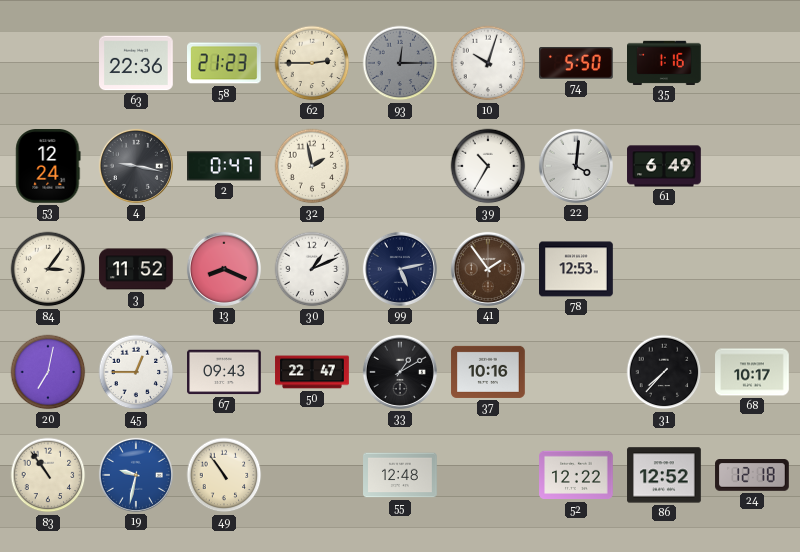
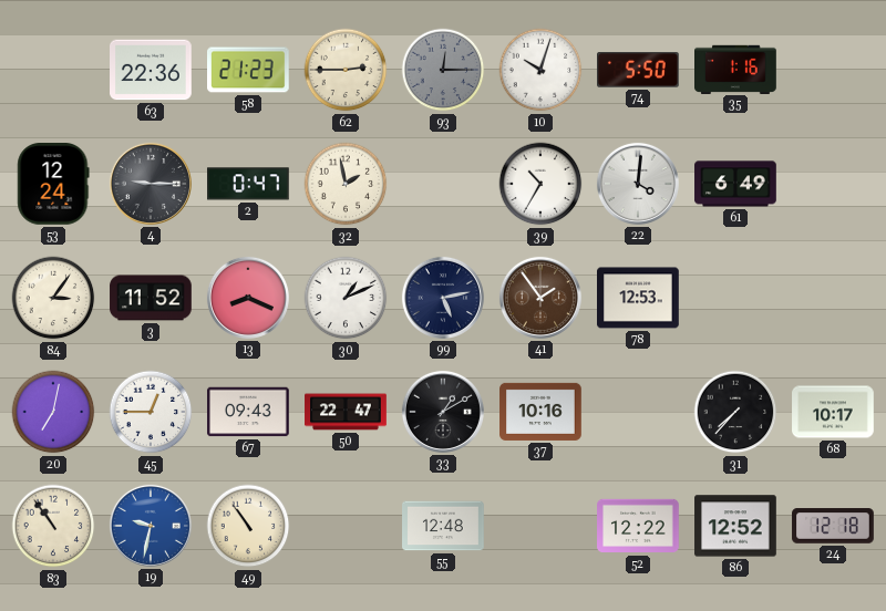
4: 9:17 -> 9:15
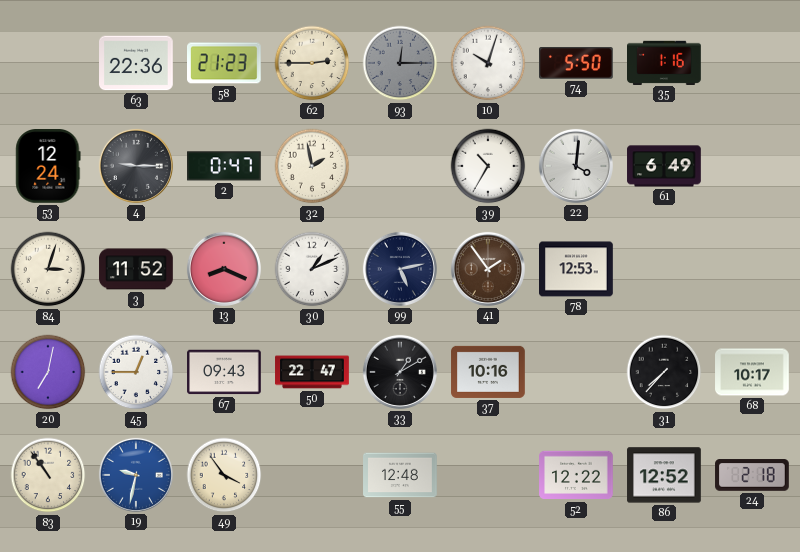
84: 3:06 -> 3:03
49: 10:54 -> 3:54
24: 12:18 -> 2:18
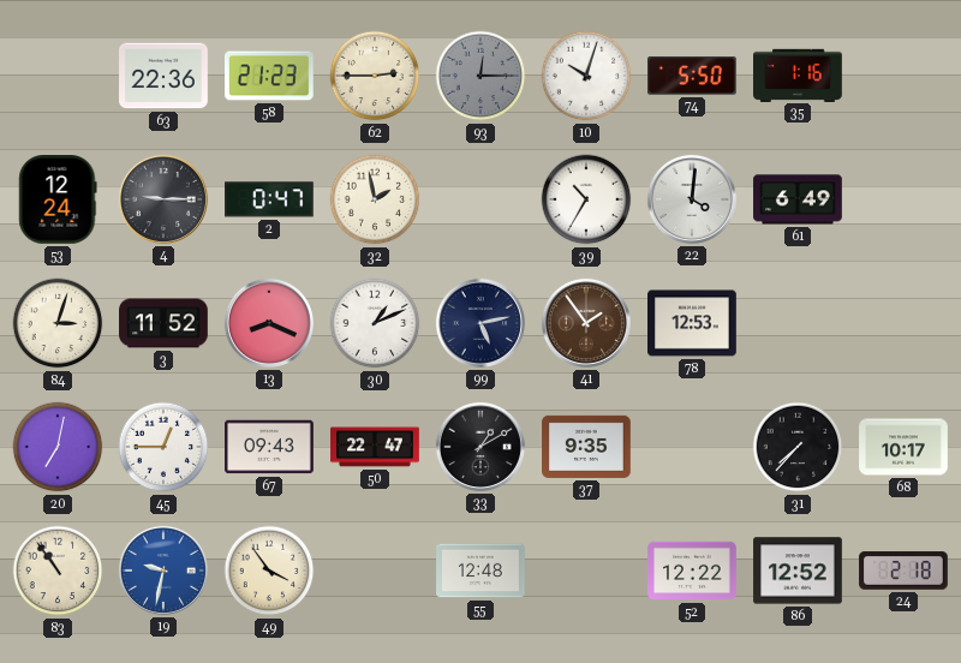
37: 10:16 -> 9:35
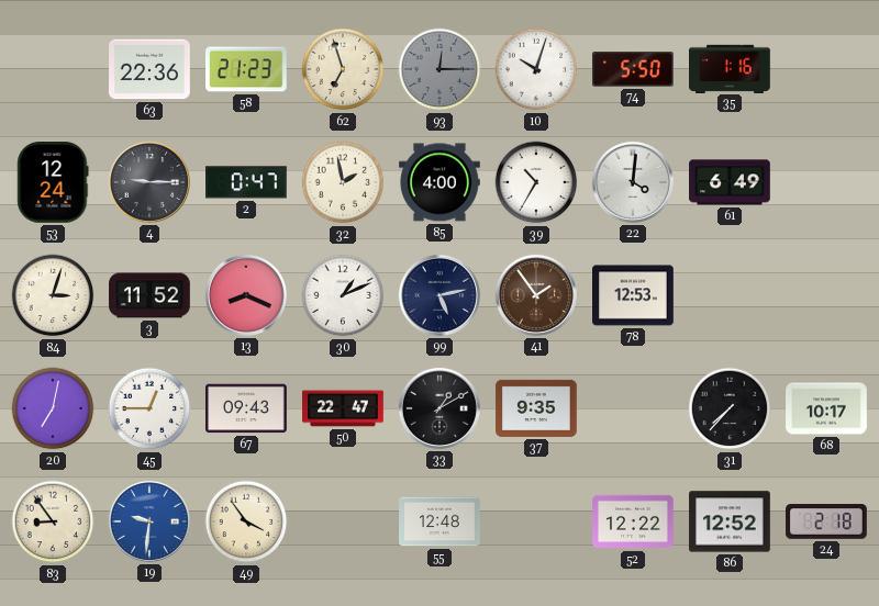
62: 2:45 -> 6:57
85: none -> 4:00
83: 10:54 -> 8:54
19: 9:32 -> 9:31
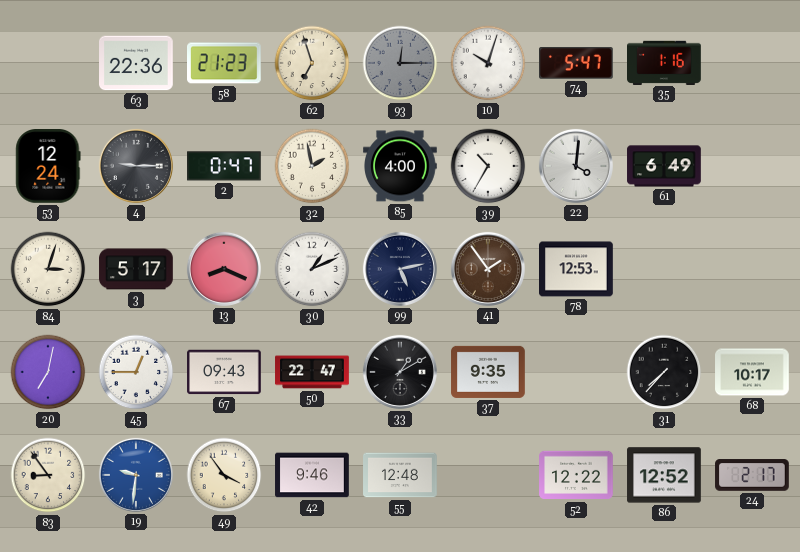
74: 5:50 -> 5:47
3: 11:52 -> 5:17
42: none -> 9:46
24: 2:18 -> 2:17
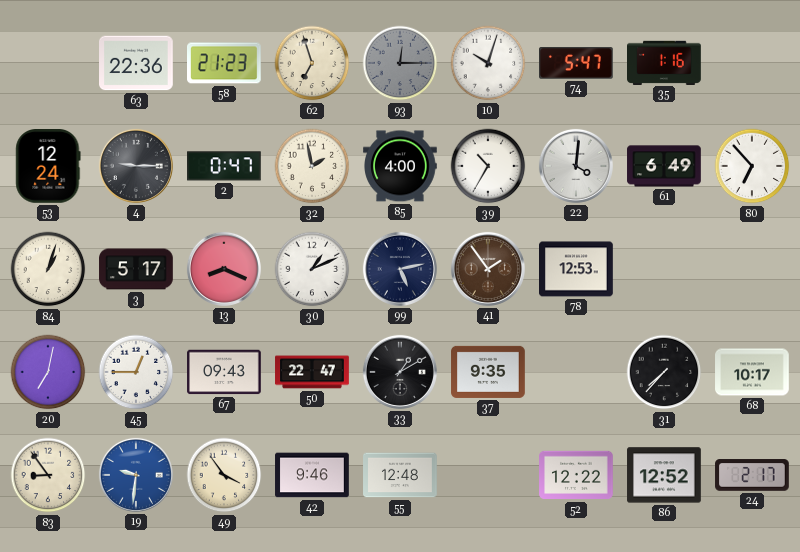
80: none -> 6:53
84: 3:03 -> 1:03
